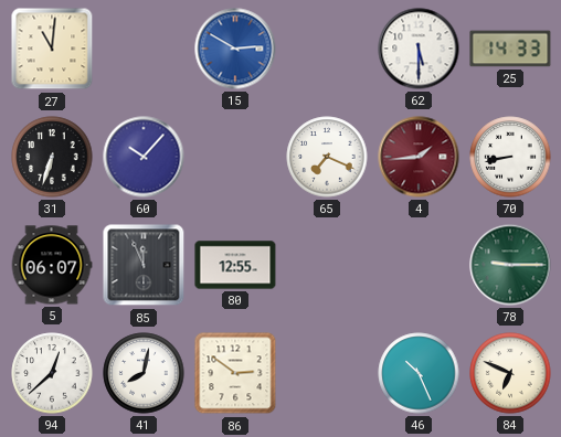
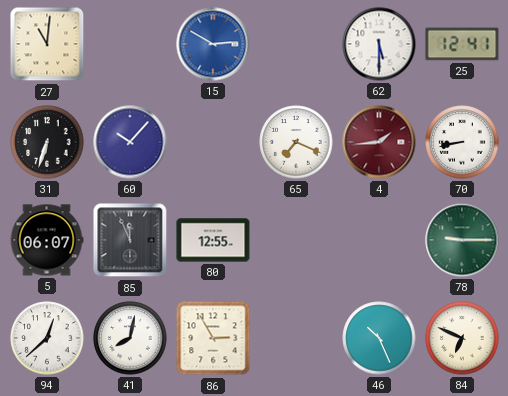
25: 14:33 -> 12:41
86: 2:51 -> 2:55
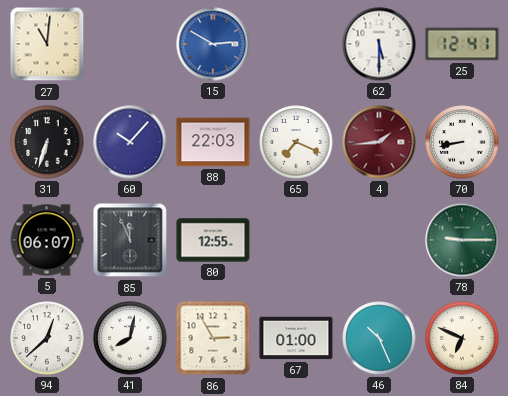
88: none -> 22:03
67: none -> 01:00
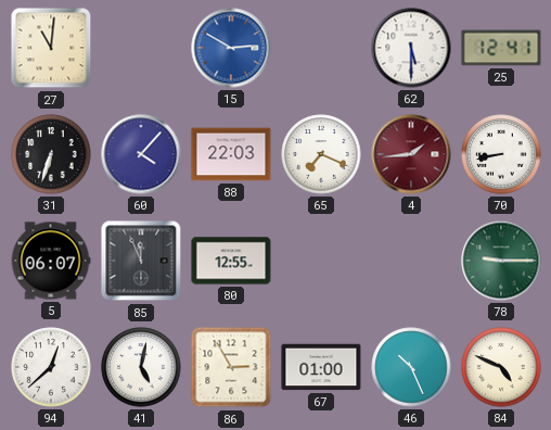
60: 10:07 -> 4:07
41: 8:02 -> 5:02
84: 6:49 -> 4:49
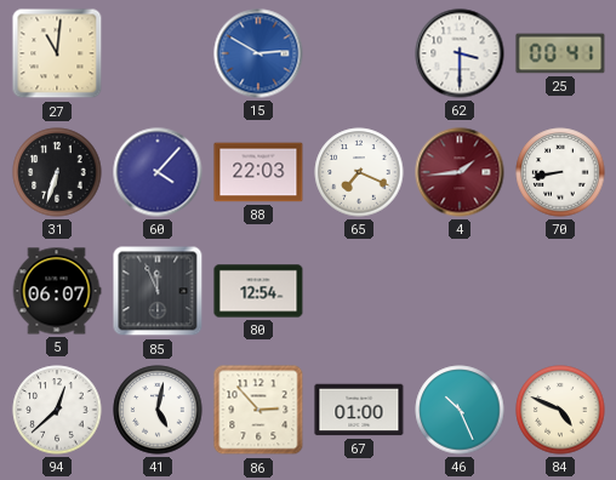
62: 5:30 -> 3:30
25: 12:41 -> 00:41
80: 12:55 -> 12:54
78: 9:15 -> none
86: 2:55 -> 2:53
